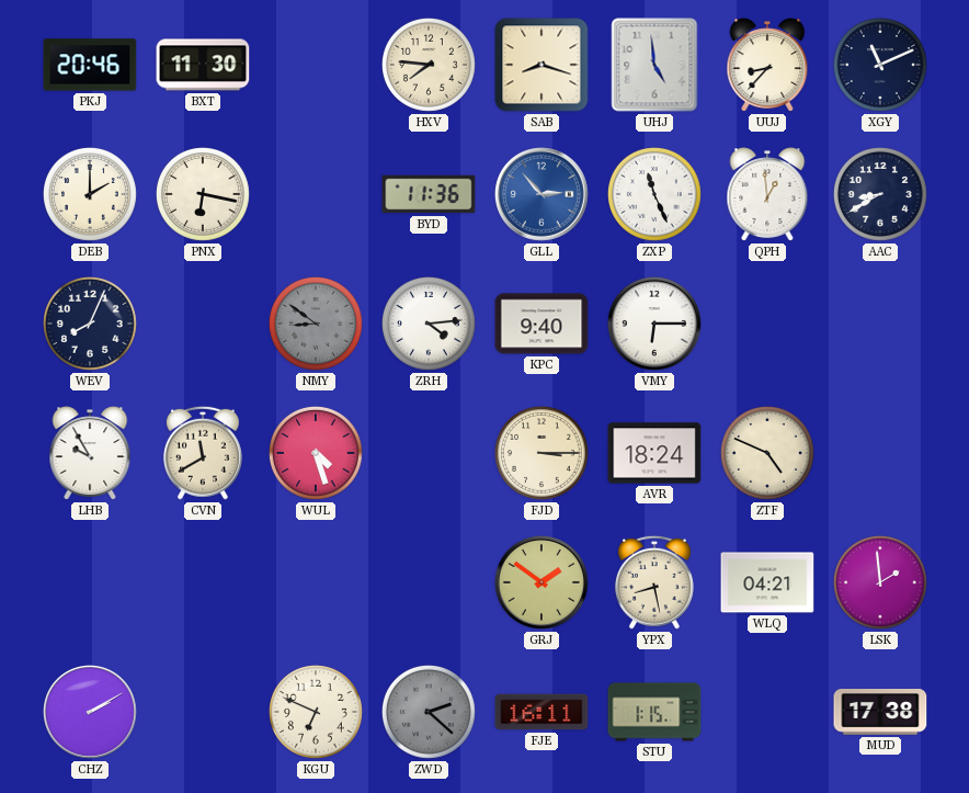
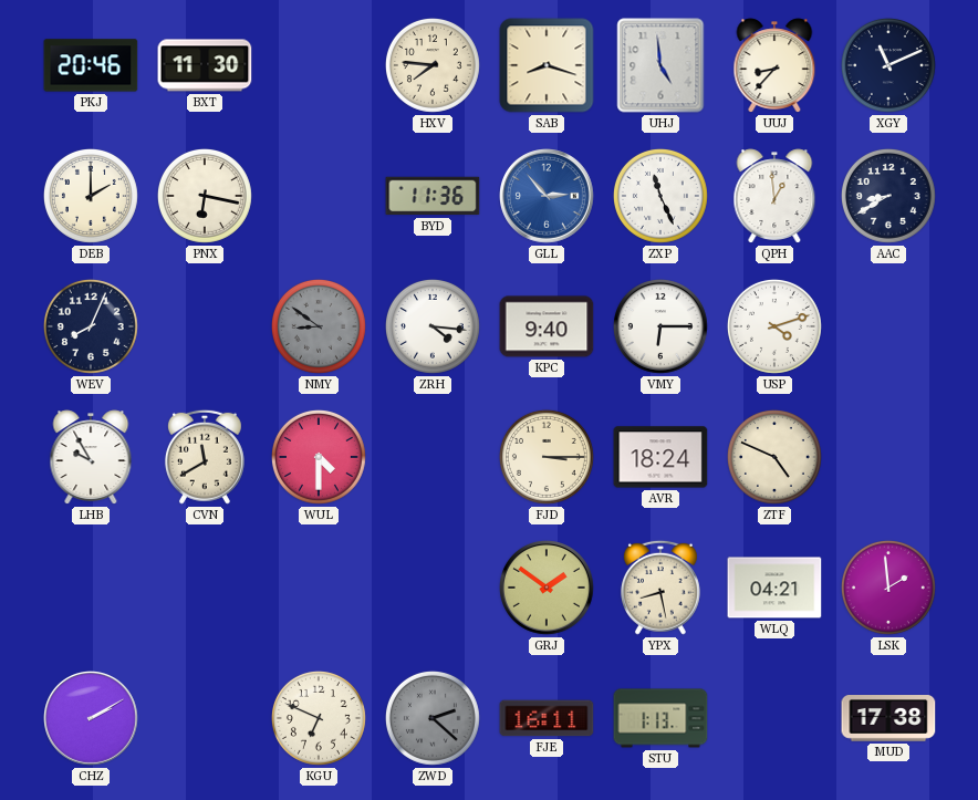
ZRH: 4:14 -> 4:16
USP: none -> 4:12
WUL: 4:27 -> 4:30
STU: 1:15 -> 1:13
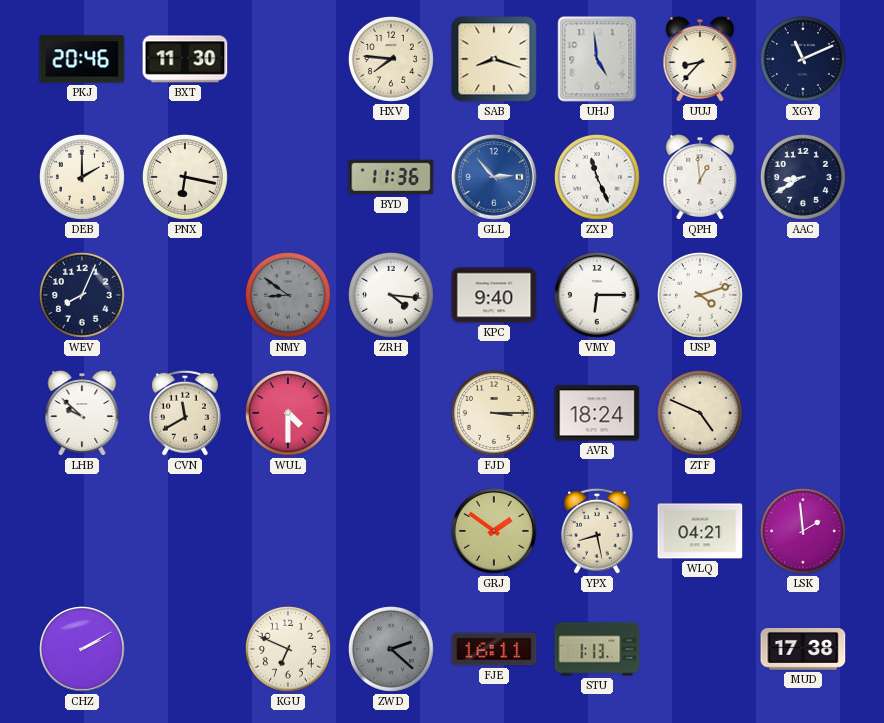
LHB: 9:55 -> 9:52
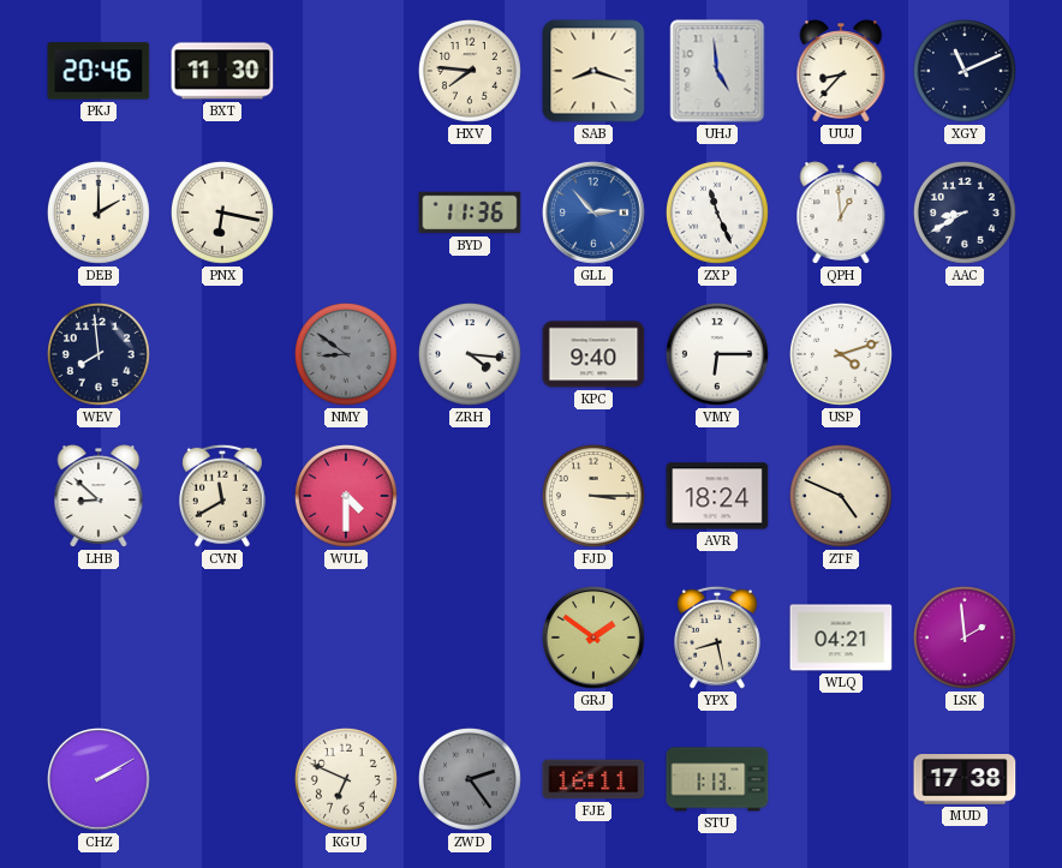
WEV: 8:04 -> 7:59
LHB: 9:52 -> 8:52
ZWD: 2:22 -> 2:24
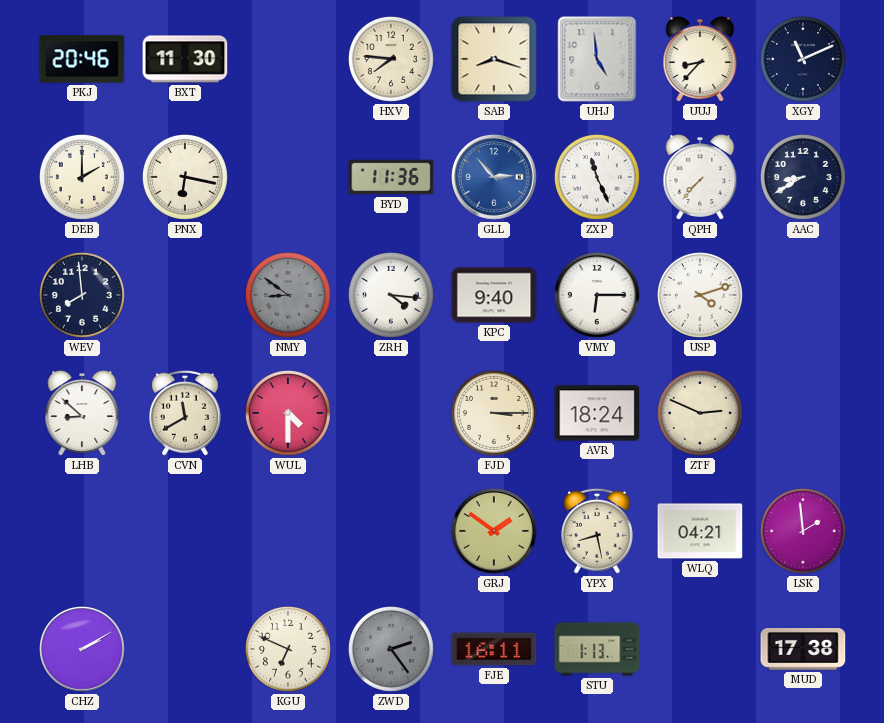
QPH: 12:59 -> 7:37
ZTF: 4:49 -> 2:49
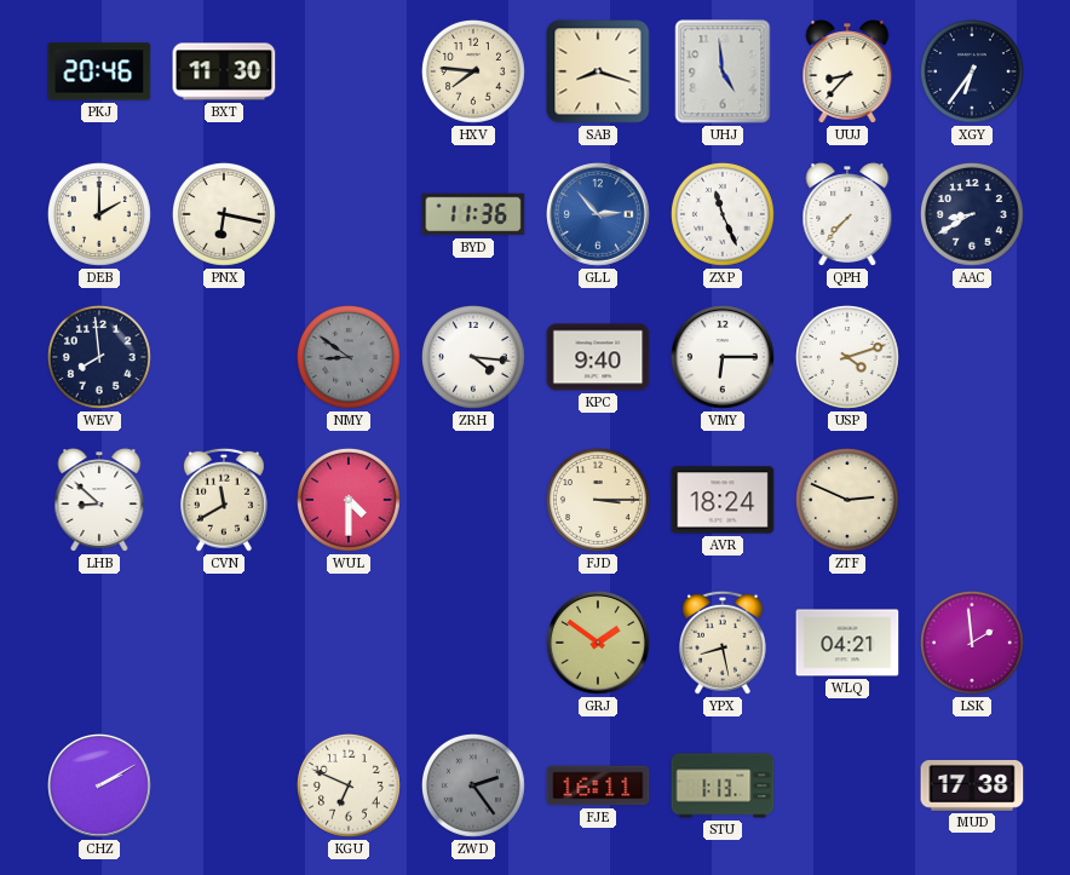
XGY: 11:11 -> 6:36
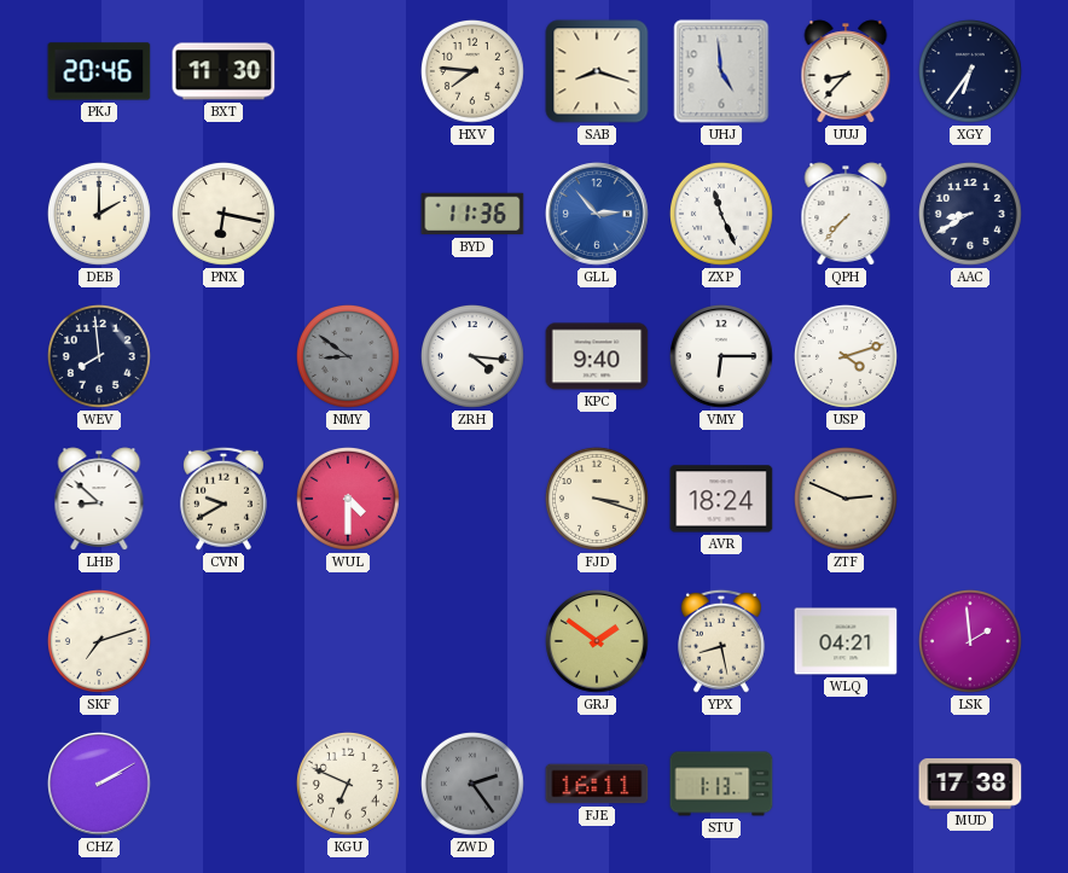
CVN: 11:40 -> 9:40
FJD: 3:15 -> 3:18
SKF: none -> 7:12
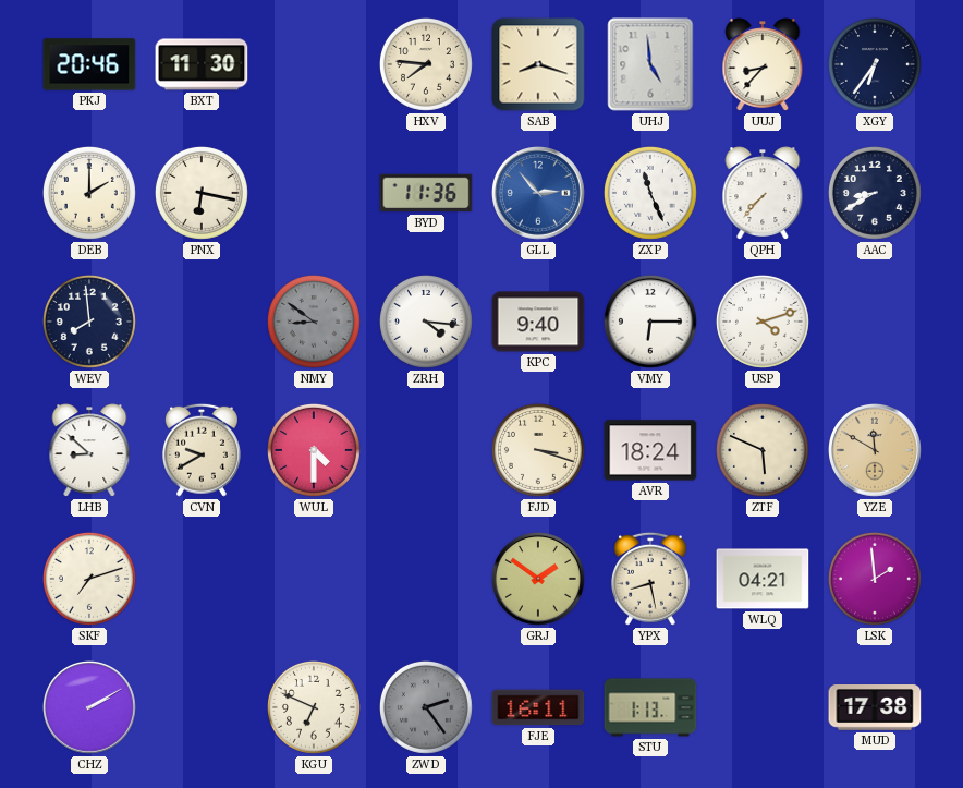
ZTF: 2:49 -> 5:49
YZE: none -> 11:50
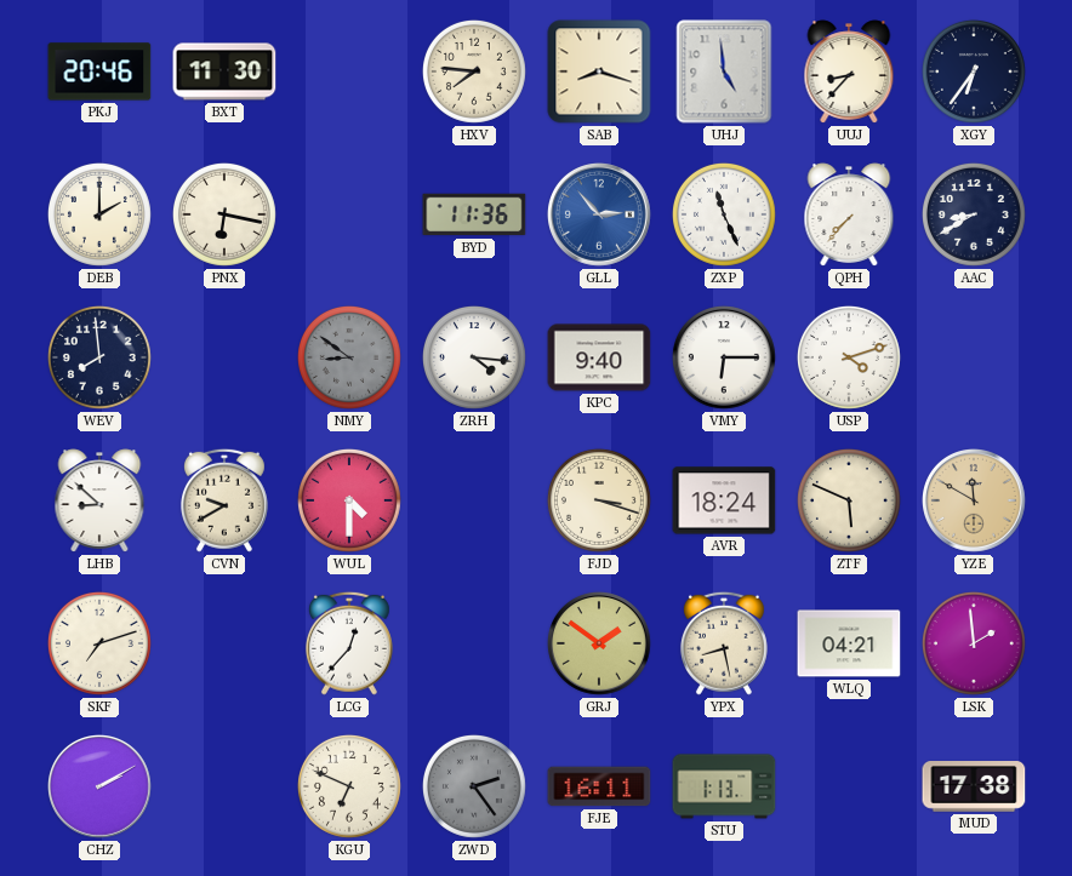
LCG: none -> 12:37
